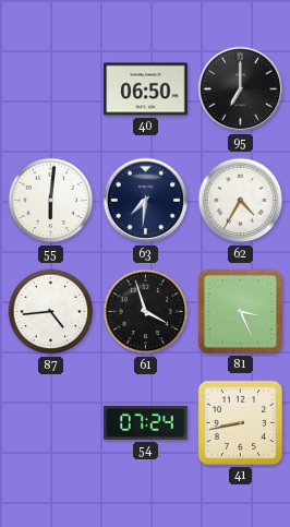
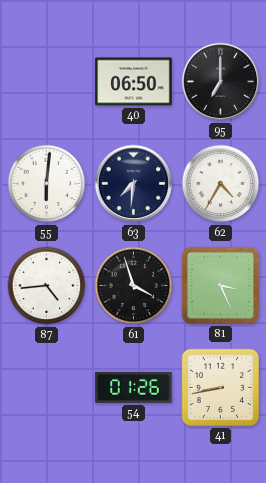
54: 07:24 -> 01:26
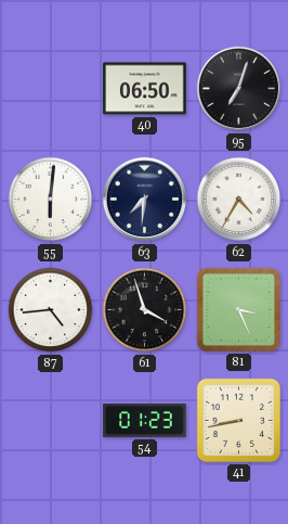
95: 7:00 -> 7:03
54: 01:26 -> 01:23
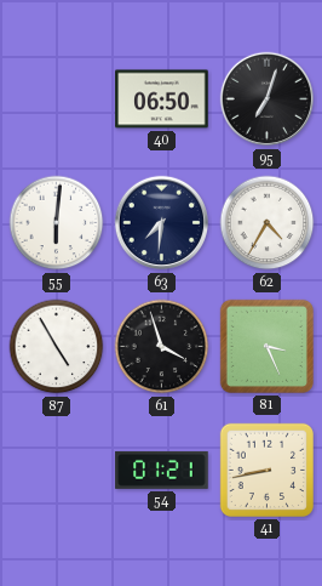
87: 4:44 -> 4:55
54: 01:23 -> 01:21
